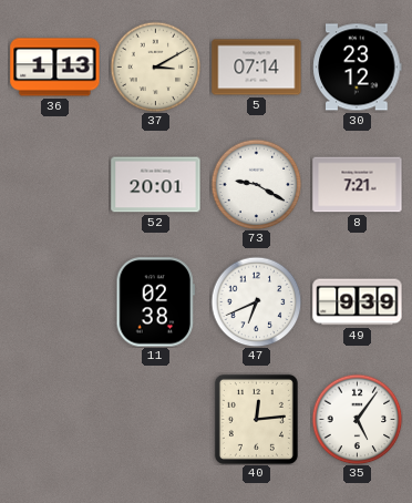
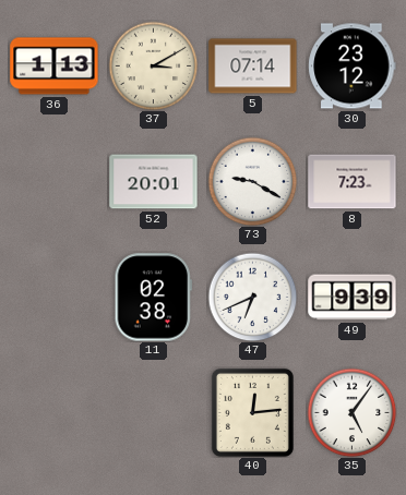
8: 7:21 -> 7:23
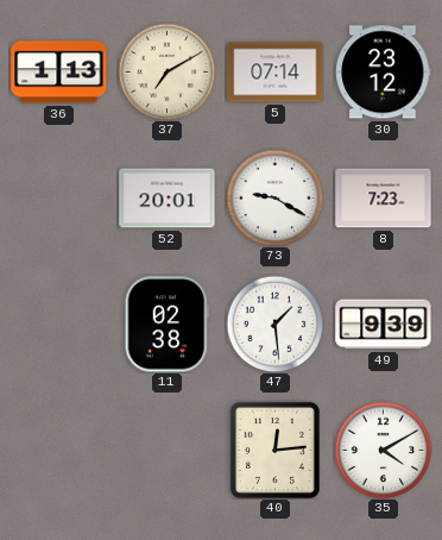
37: 3:10 -> 7:10
47: 6:41 -> 1:29
35: 5:06 -> 4:10
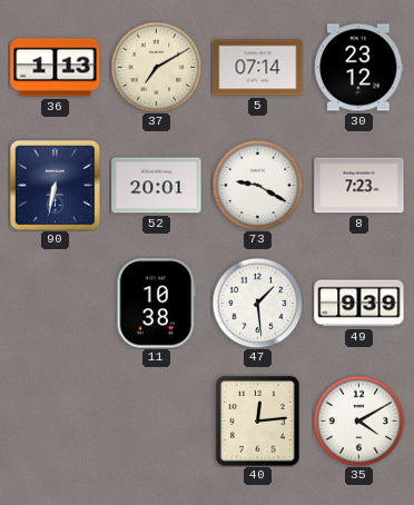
90: none -> 6:32
11: 02:38 -> 10:38
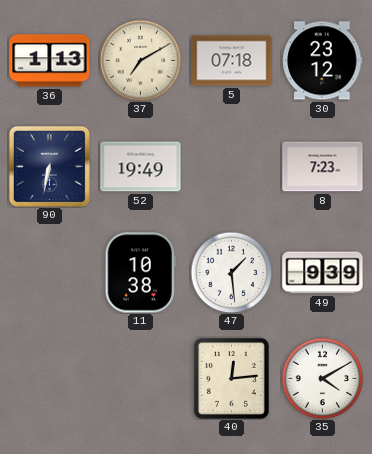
5: 07:14 -> 07:18
52: 20:01 -> 19:49
73: 9:20 -> none
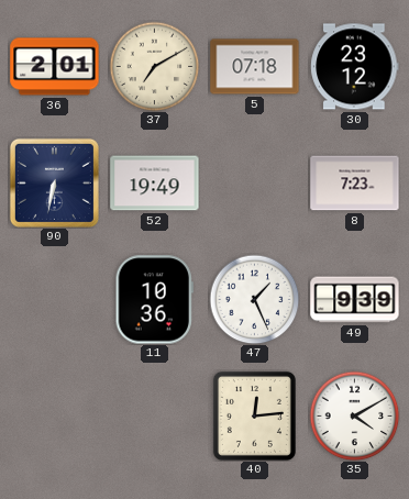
36: 1:13 -> 2:01
11: 10:38 -> 10:36
47: 1:29 -> 1:26
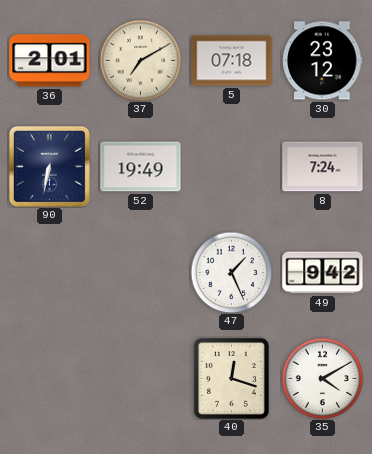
8: 7:23 -> 7:24
11: 10:36 -> none
49: 9:39 -> 9:42
40: 12:14 -> 12:18
